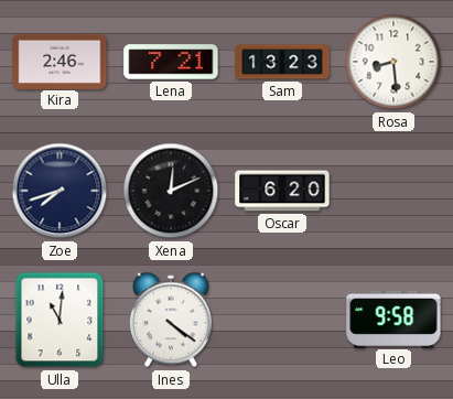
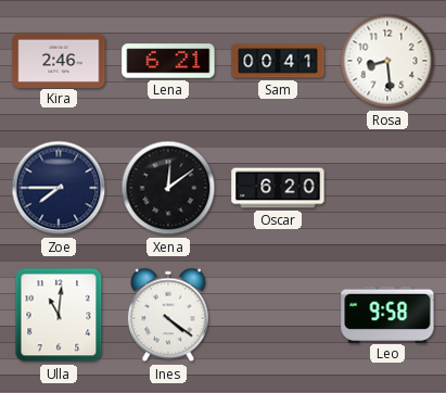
Lena: 7:21 -> 6:21
Sam: 13:23 -> 00:41
Zoe: 7:42 -> 7:45
Xena: 12:11 -> 12:09
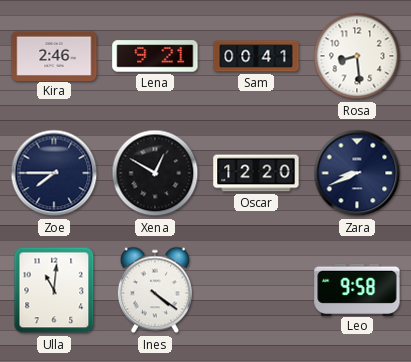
Lena: 6:21 -> 9:21
Xena: 12:09 -> 12:50
Oscar: 6:20 -> 12:20
Zara: none -> 8:41
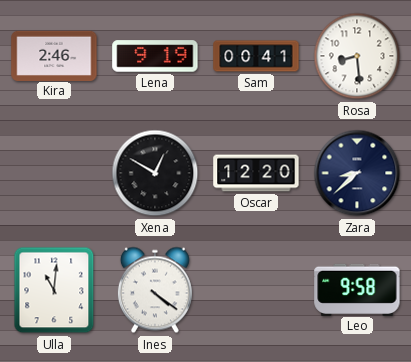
Lena: 9:21 -> 9:19
Zoe: 7:45 -> none
Zara: 8:41 -> 8:38
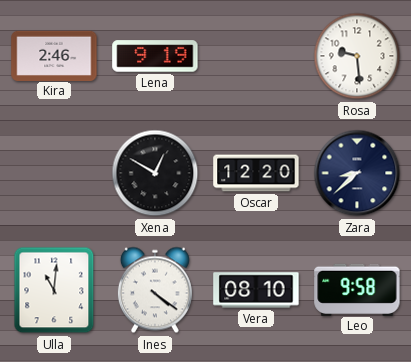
Sam: 00:41 -> none
Rosa: 8:29 -> 9:29
Vera: none -> 08:10
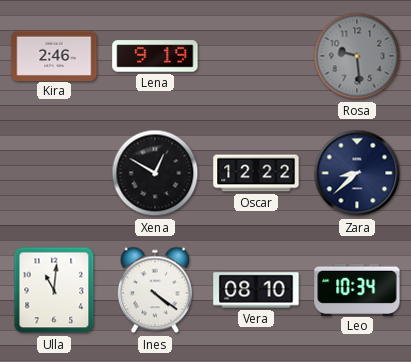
Rosa dial: white -> grey
Oscar: 12:20 -> 12:22
Leo: 9:58 -> 10:34
